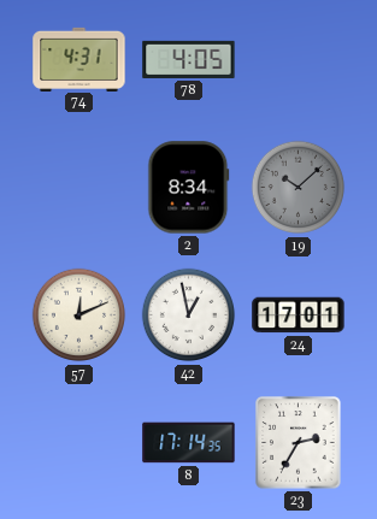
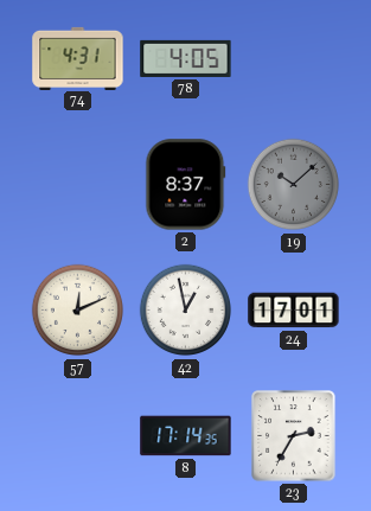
2: 8:34 -> 8:37
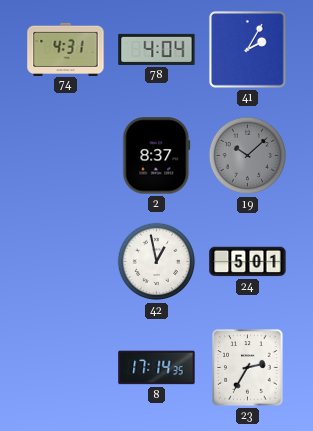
78: 4:05 -> 4:04
41: none -> 2:05
57: 12:11 -> none
24: 17:01 -> 5:01
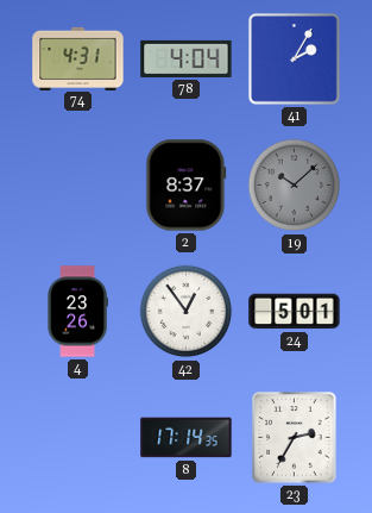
4: none -> 23:26
42: 12:58 -> 12:54
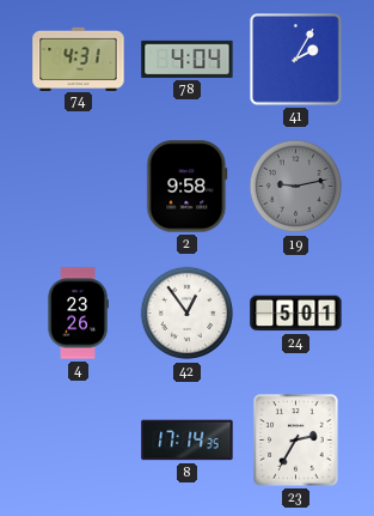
2: 8:37 -> 9:58
19: 10:08 -> 9:13
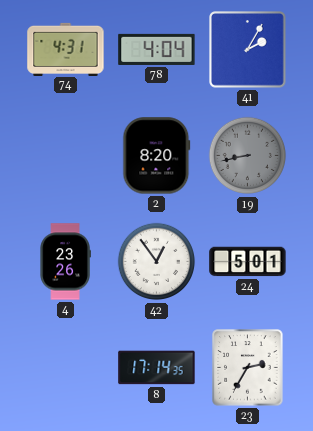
2: 9:58 -> 8:20
19: 9:13 -> 8:43
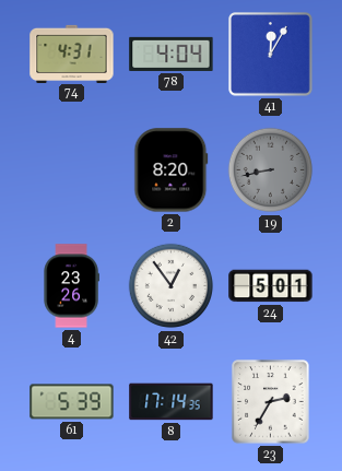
41: 2:05 -> 12:05
61: none -> 5:39
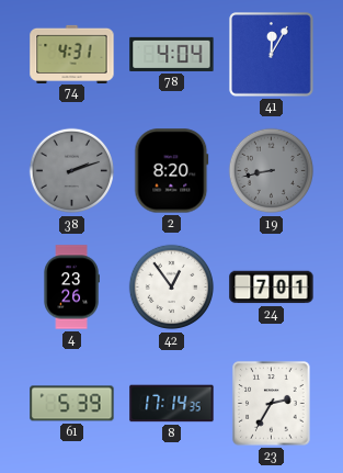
38: none -> 2:12
24: 5:01 -> 7:01
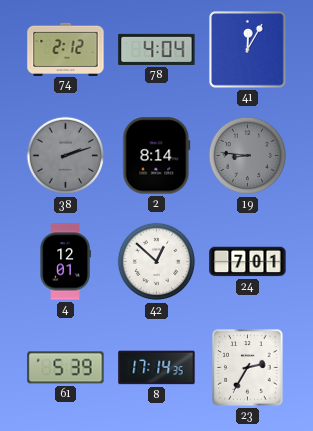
74: 4:31 -> 2:12
2: 8:20 -> 8:14
19: 8:43 -> 8:46
4: 23:26 -> 12:01
42: 12:54 -> 12:52
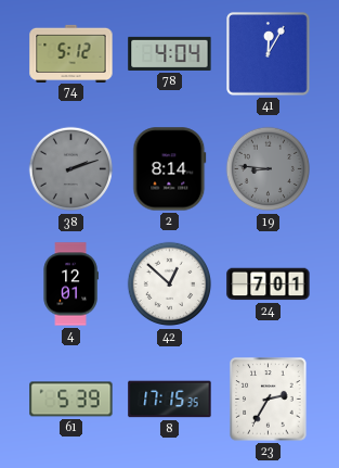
74: 2:12 -> 5:12
8: 17:14 -> 17:15
